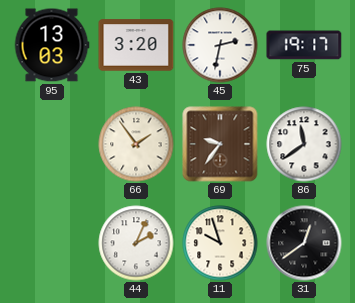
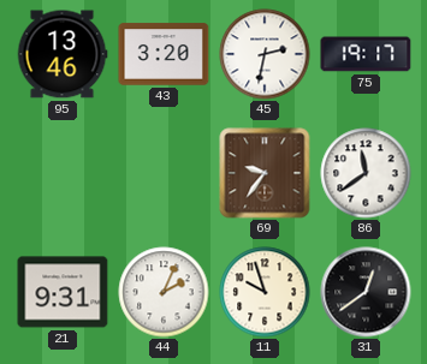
95: 13:03 -> 13:46
66: 1:54 -> none
21: none -> 9:31
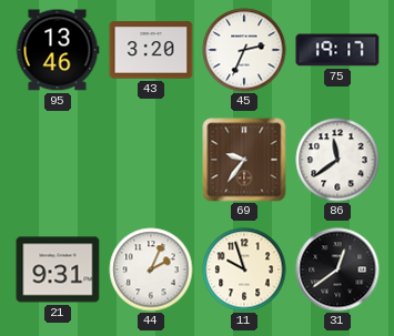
45: 2:32 -> 2:34
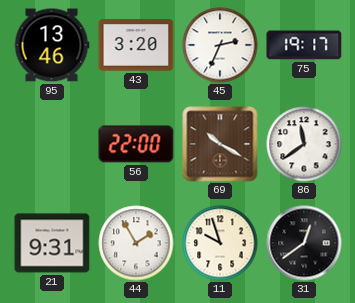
56: none -> 22:00
69: 9:36 -> 10:20
44: 2:04 -> 1:55
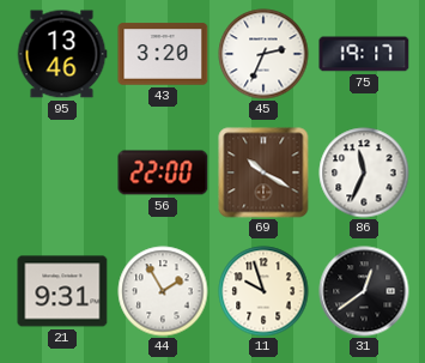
86: 11:39 -> 11:34
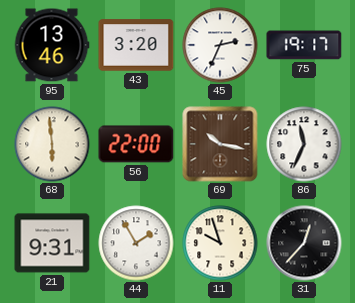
68: none -> 5:59
69: 10:20 -> 10:17
31: 12:39 -> 12:37
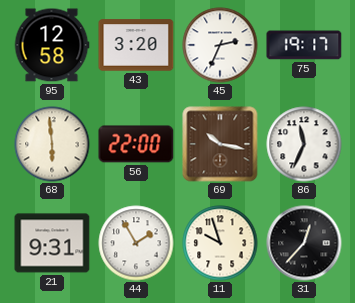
95: 13:46 -> 12:58
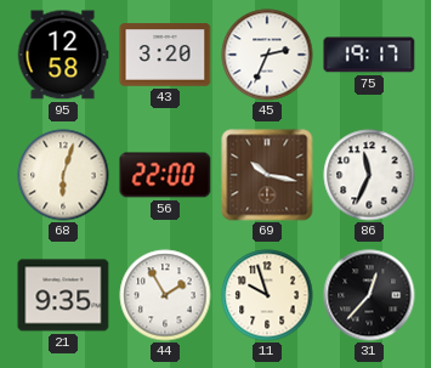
68: 5:59 -> 6:03
21: 9:31 -> 9:35
